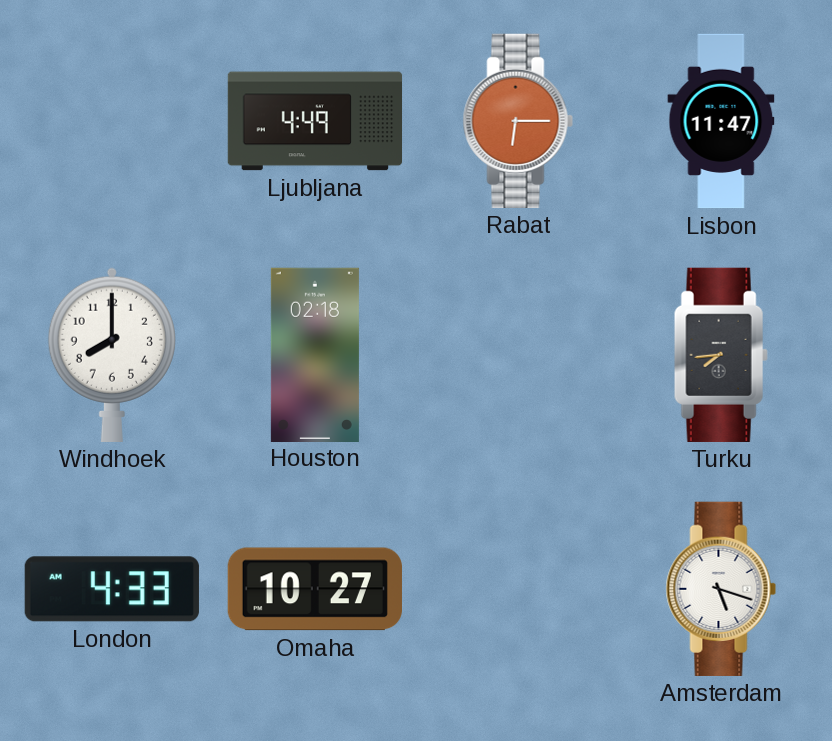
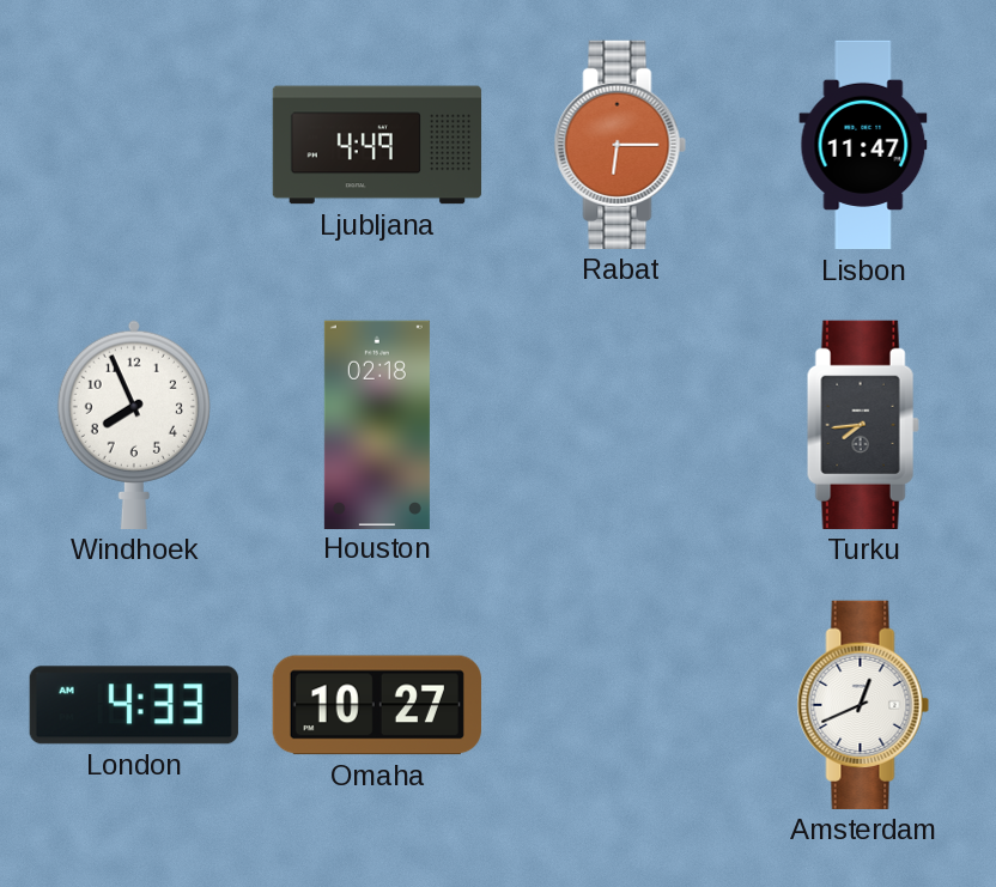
Windhoek: 8:00 -> 7:56
Amsterdam: 5:18 -> 12:41
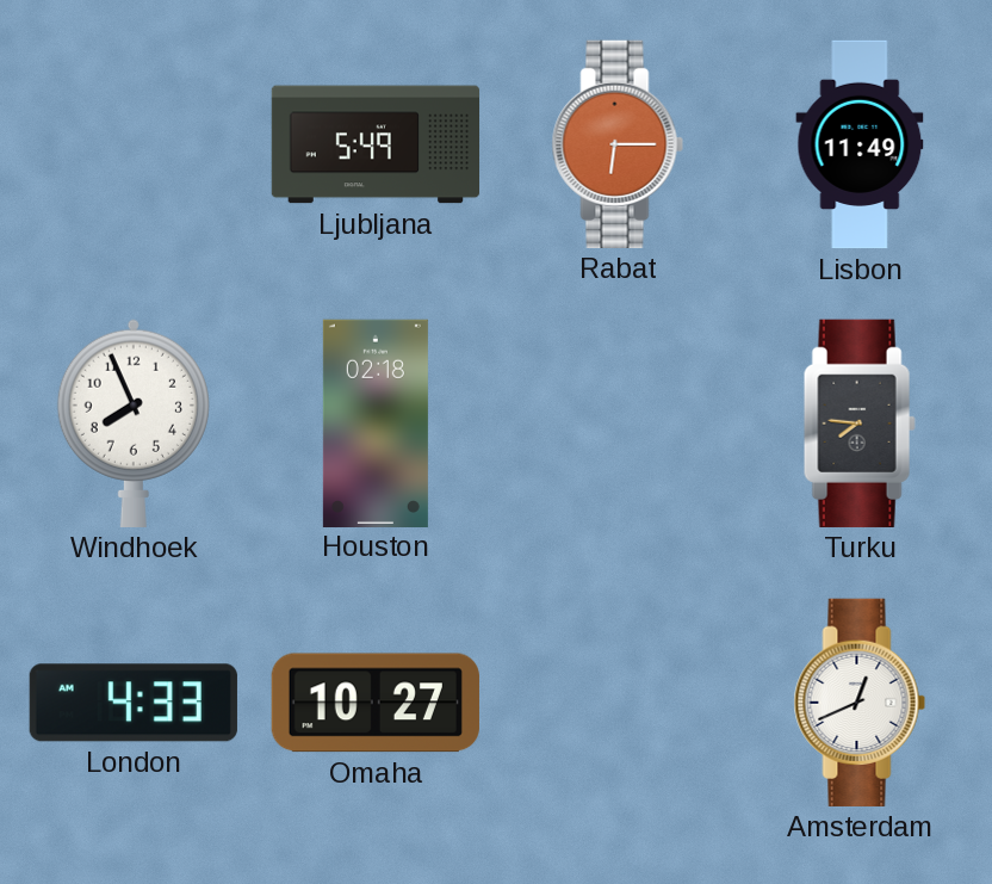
Ljubljana: 4:49 -> 5:49
Lisbon: 11:47 -> 11:49
Turku: 7:44 -> 7:46
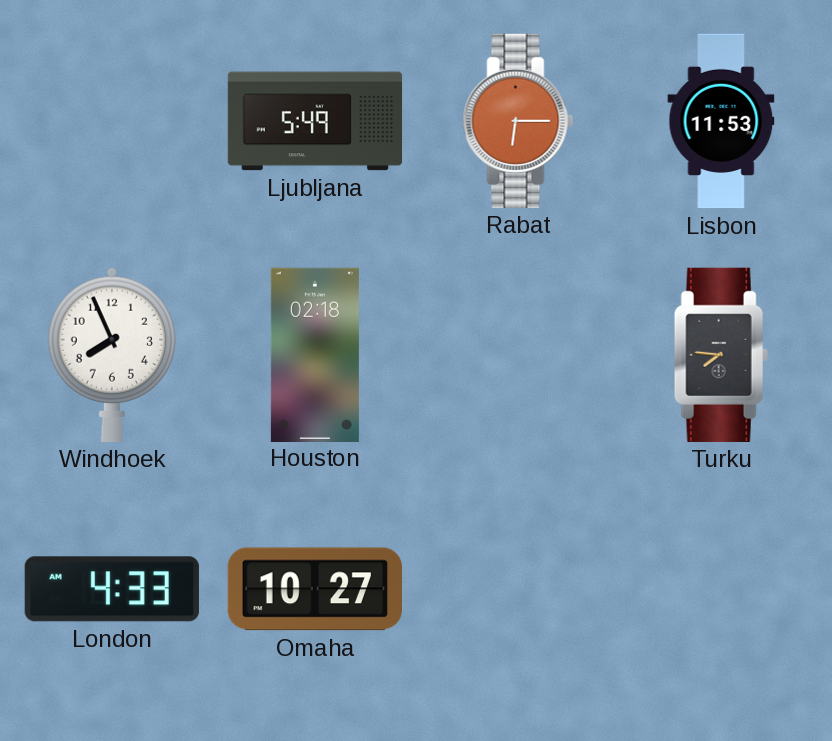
Lisbon: 11:49 -> 11:53
Amsterdam: 12:41 -> none
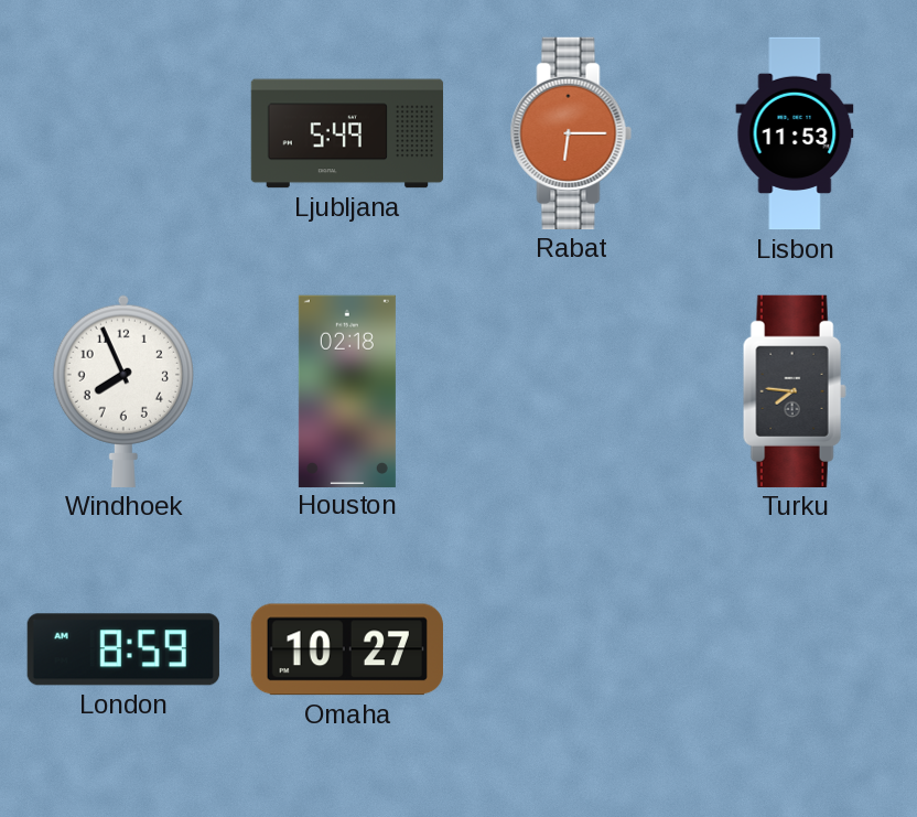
London: 4:33 -> 8:59
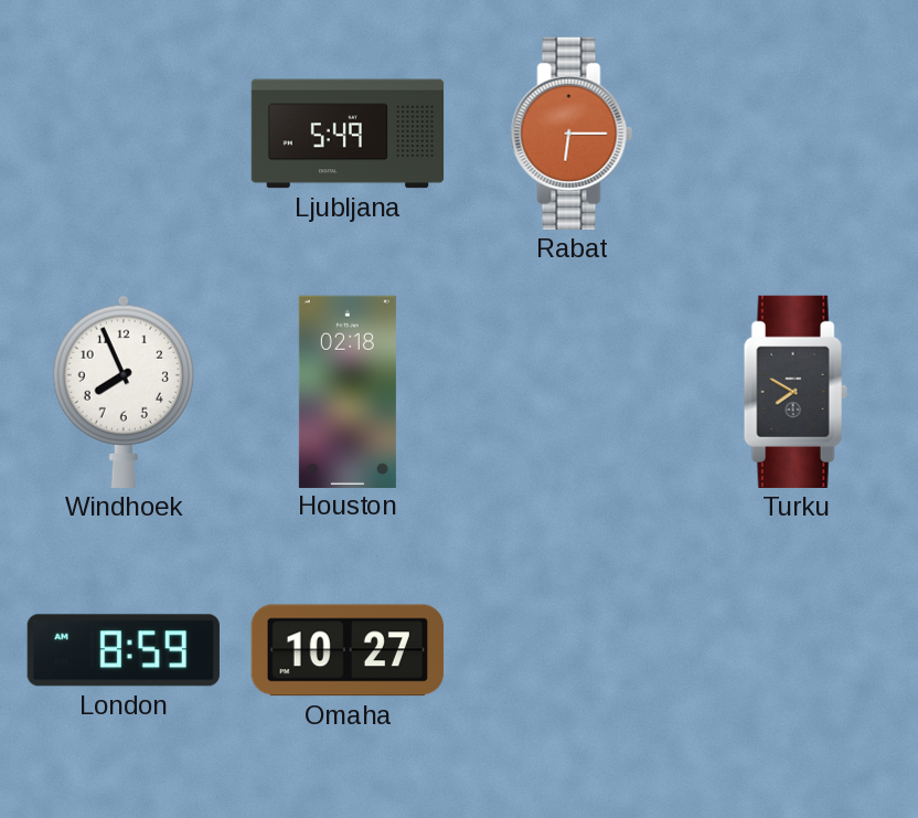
Lisbon: 11:53 -> none
Turku: 7:46 -> 7:50
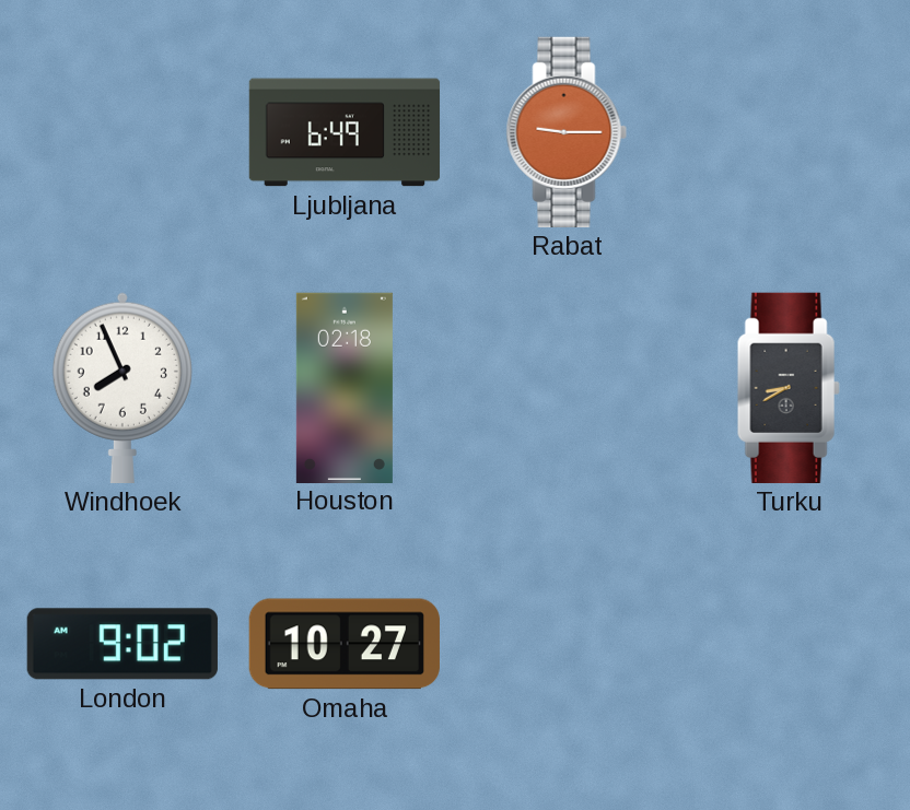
Ljubljana: 5:49 -> 6:49
Rabat: 6:15 -> 9:15
Turku: 7:50 -> 8:40
London: 8:59 -> 9:02
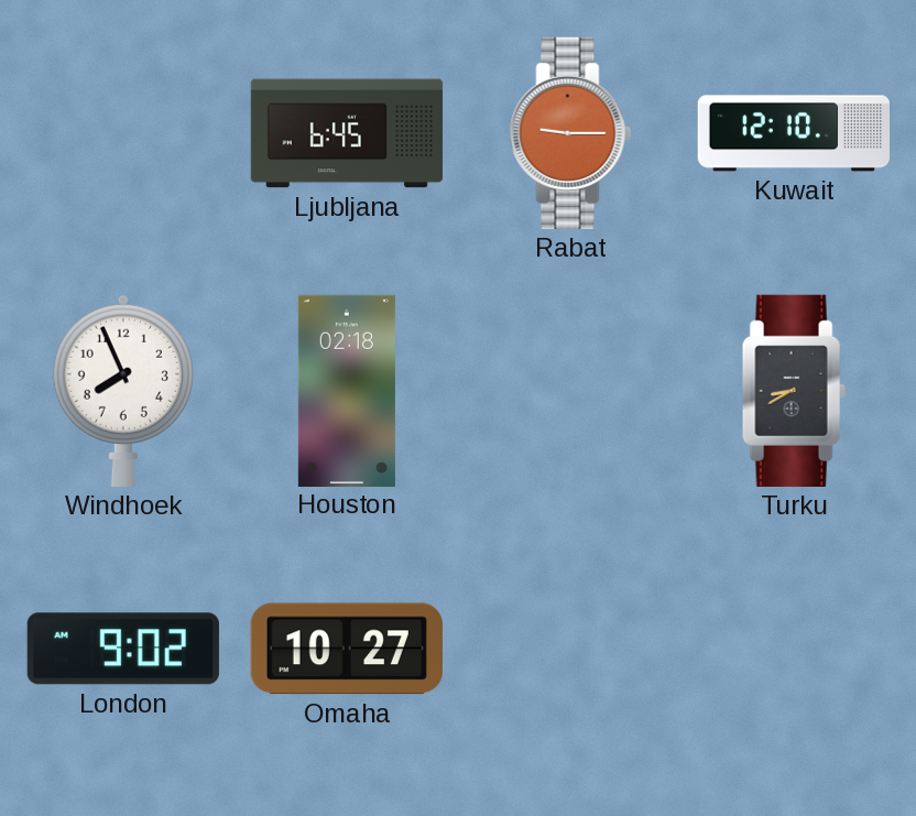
Ljubljana: 6:49 -> 6:45
Kuwait: none -> 12:10
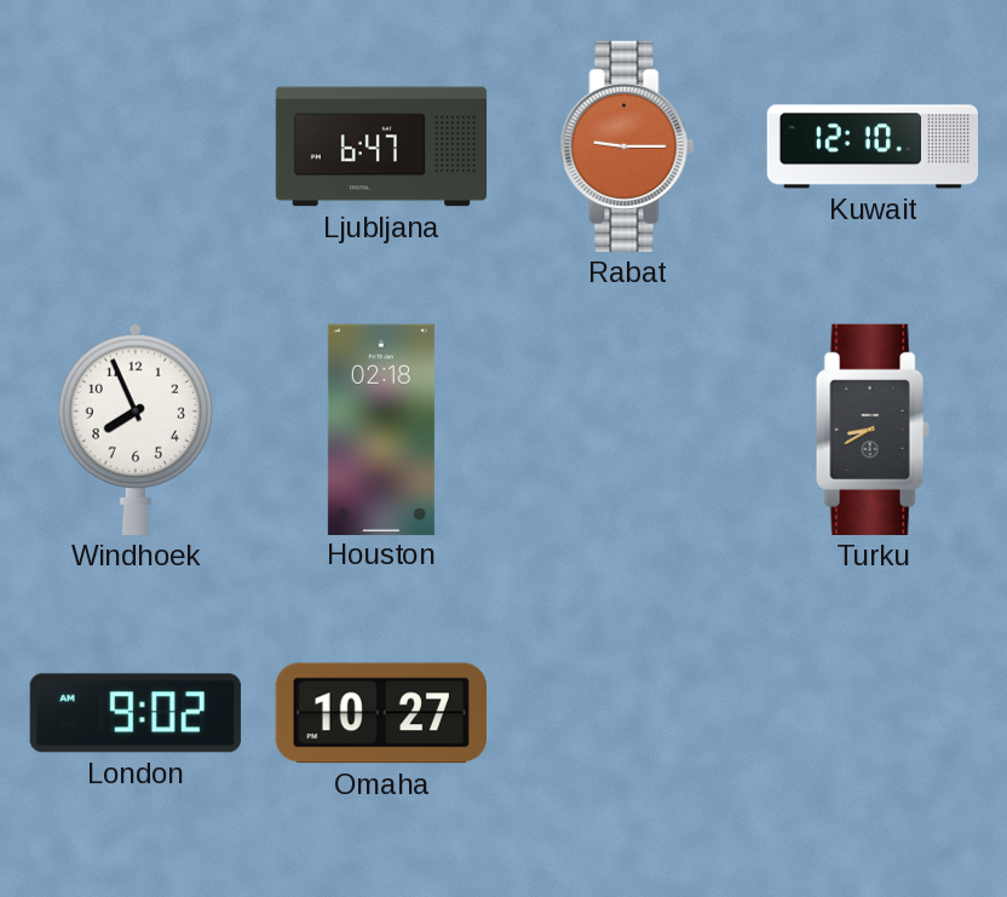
Ljubljana: 6:45 -> 6:47
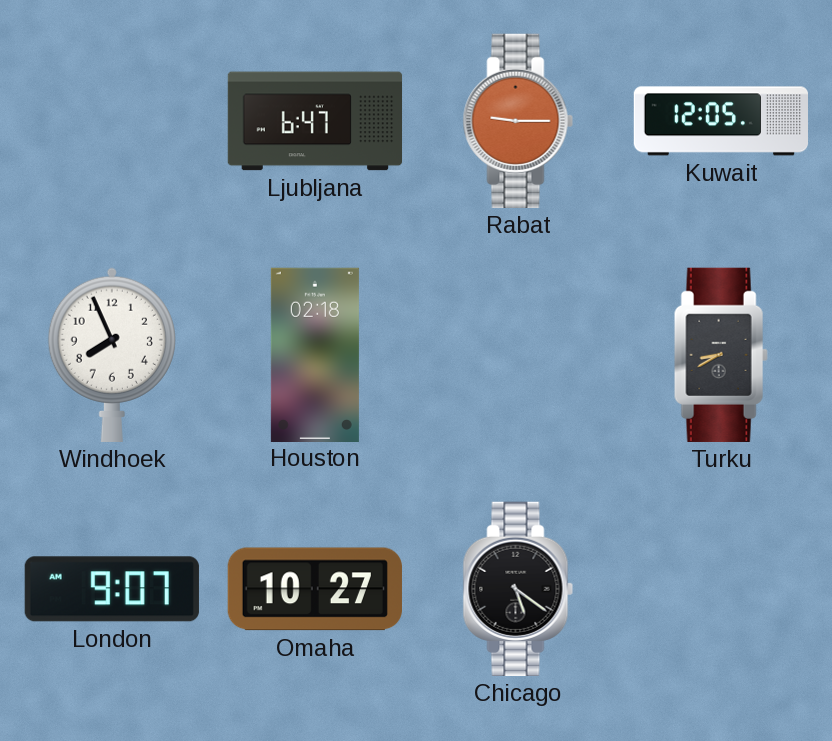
Kuwait: 12:10 -> 12:05
London: 9:02 -> 9:07
Chicago: none -> 5:21
